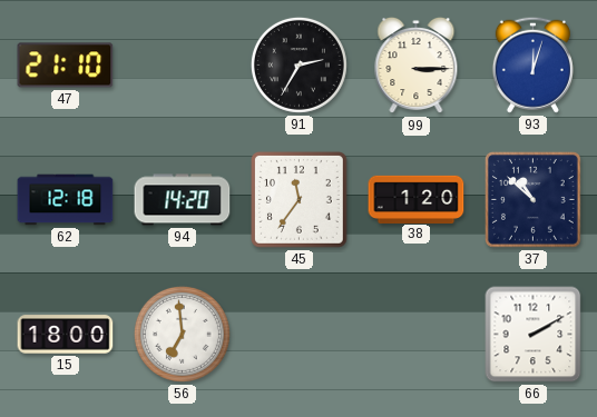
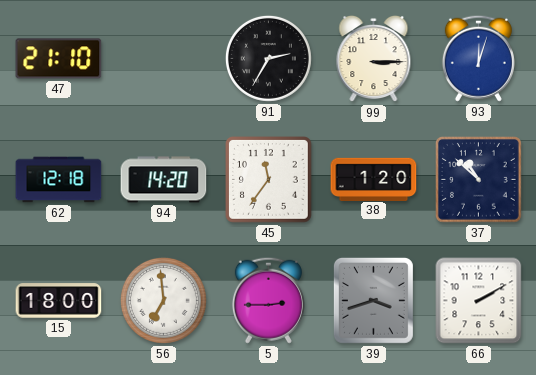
5: none -> 2:45
39: none -> 3:42
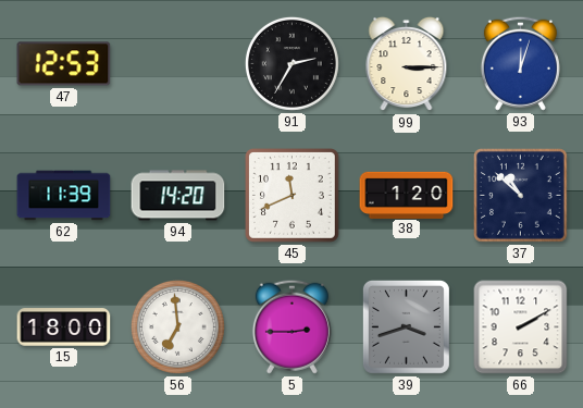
47: 21:10 -> 12:53
62: 12:18 -> 11:39
45: 11:36 -> 11:41
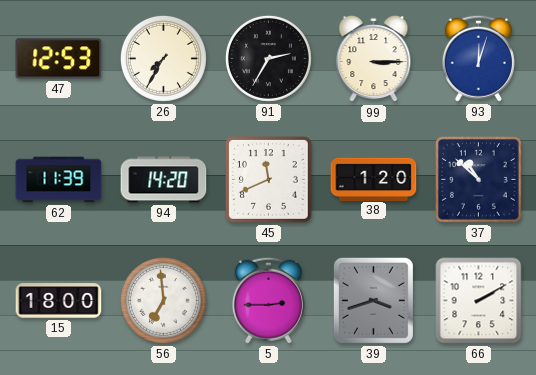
26: none -> 7:35
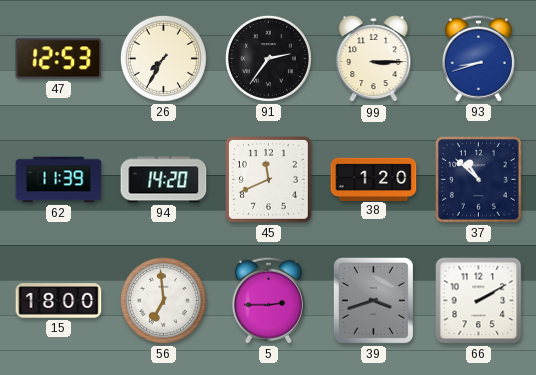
91: 2:35 -> 2:36
93: 12:03 -> 8:42
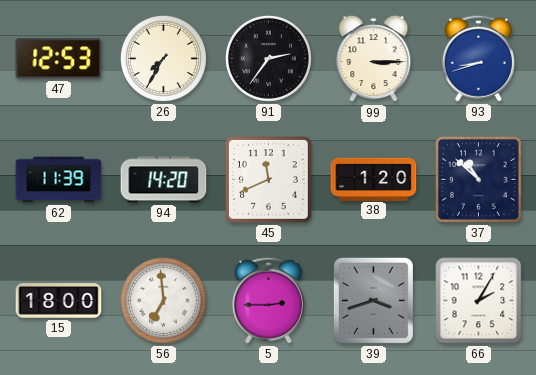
66: 2:10 -> 2:05
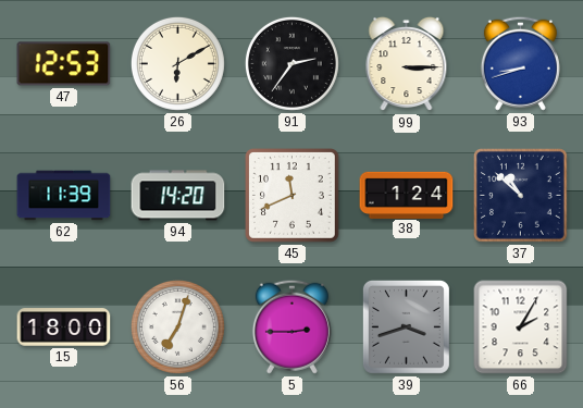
26: 7:35 -> 6:10
38: 1:20 -> 1:24
56: 6:59 -> 7:03
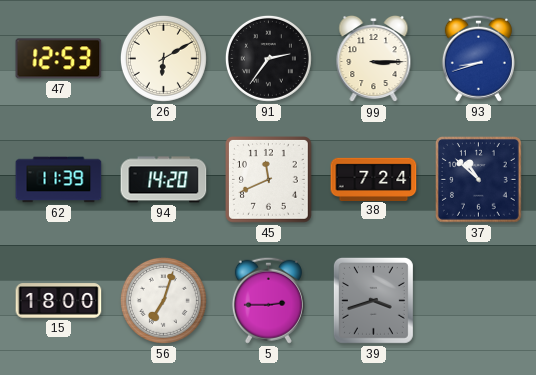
38: 1:24 -> 7:24
66: 2:05 -> none
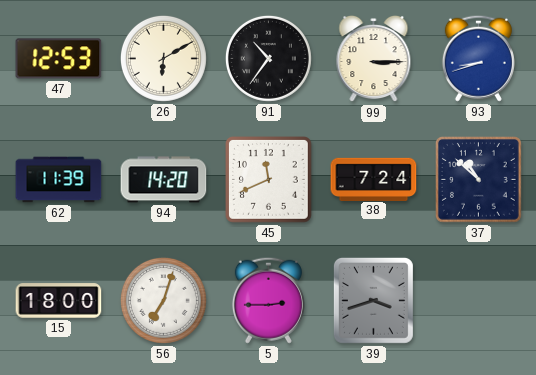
91: 2:36 -> 10:36
